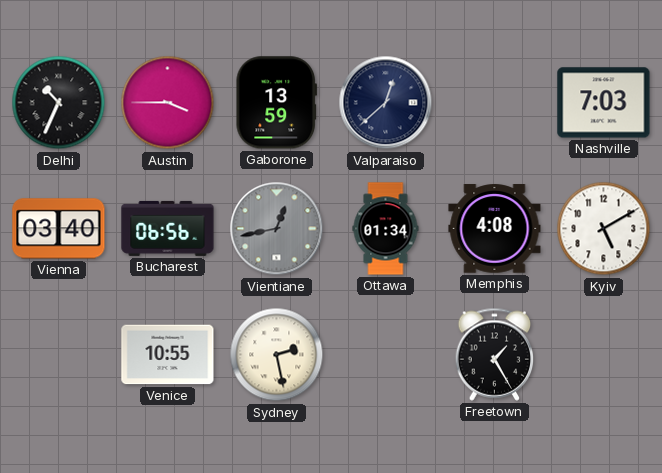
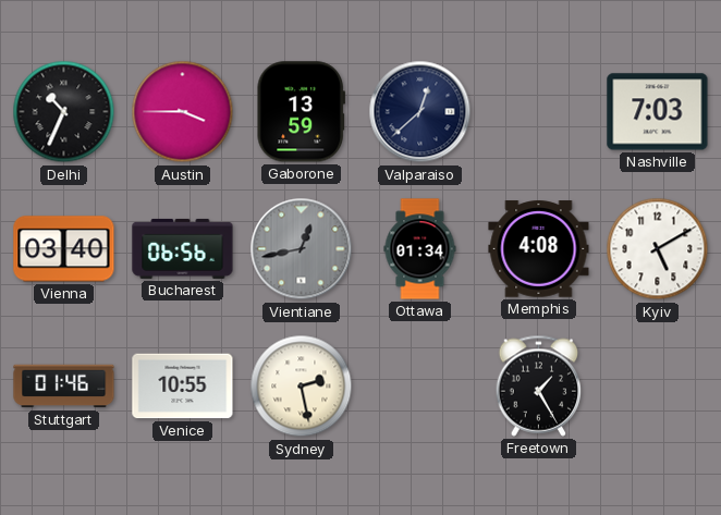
Stuttgart: none -> 01:46
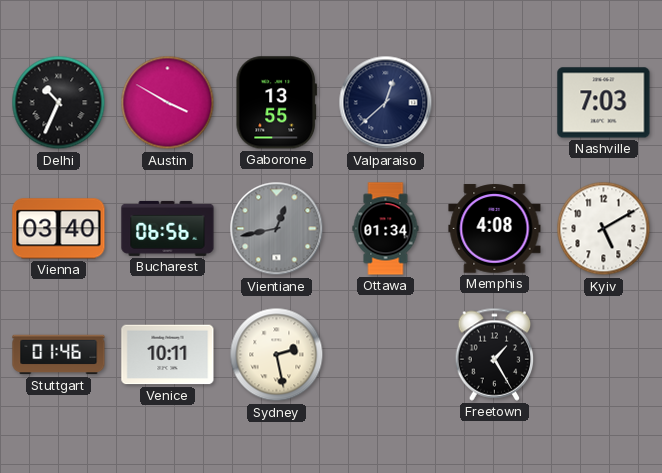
Austin: 3:45 -> 3:50
Gaborone: 13:59 -> 13:55
Venice: 10:55 -> 10:11
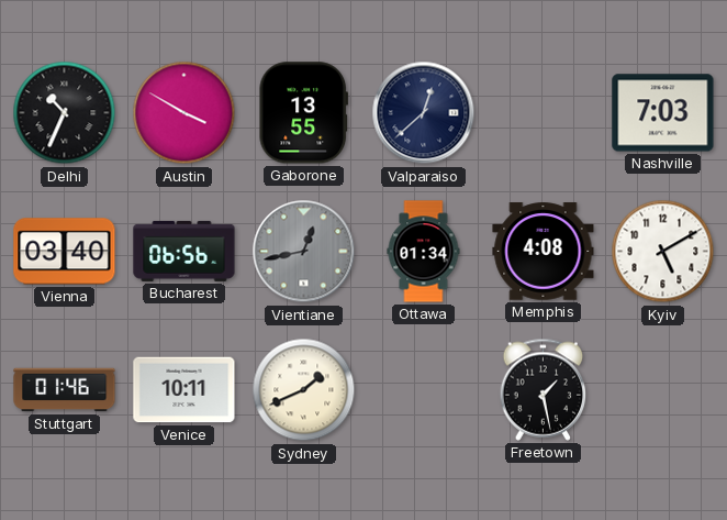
Sydney: 2:28 -> 1:41
Freetown: 1:25 -> 1:28
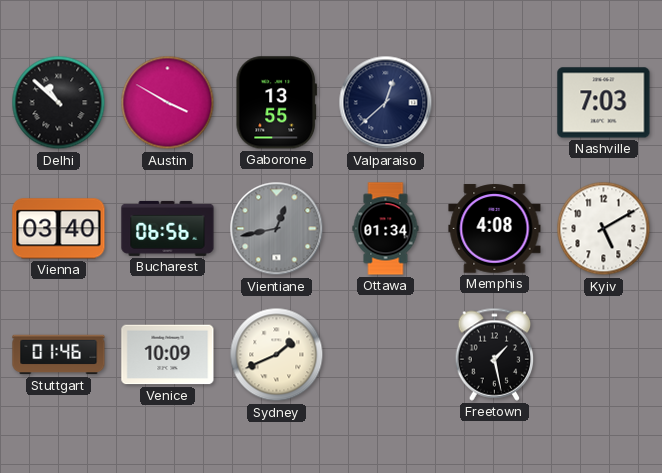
Delhi: 10:34 -> 10:52
Venice: 10:11 -> 10:09
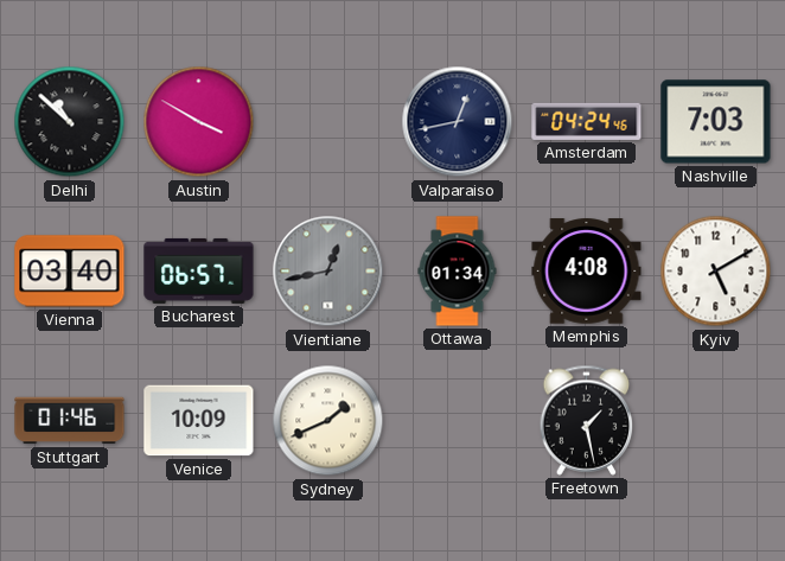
Gaborone: 13:55 -> none
Valparaiso: 12:38 -> 12:43
Amsterdam: none -> 04:24
Bucharest: 06:56 -> 06:57
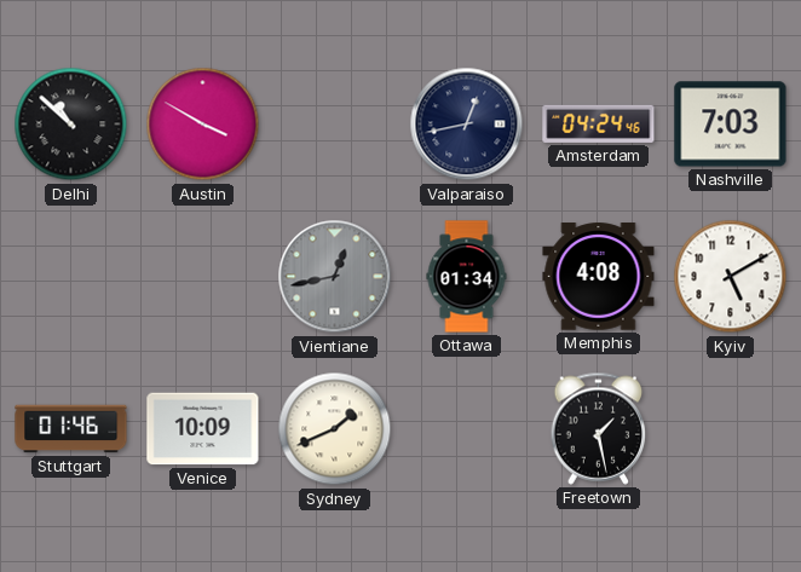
Vienna: 03:40 -> none
Bucharest: 06:57 -> none
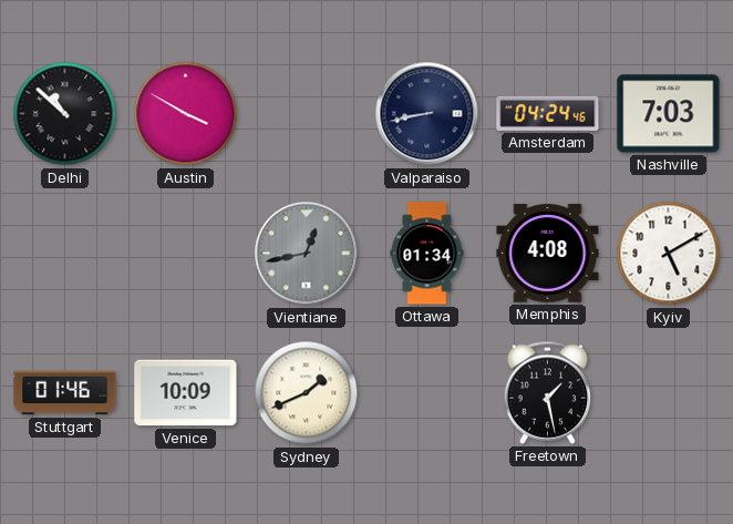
Valparaiso: 12:43 -> 8:43
